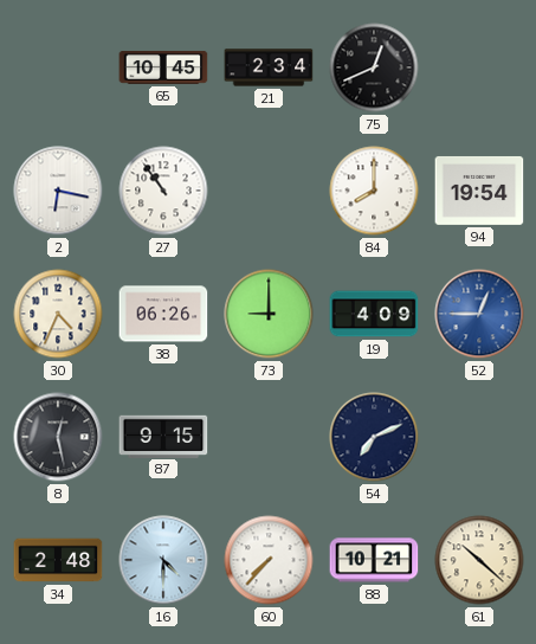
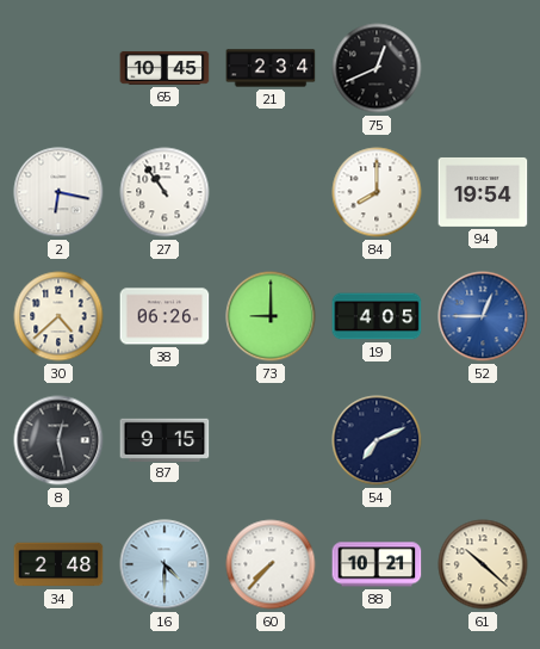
30: 4:34 -> 4:38
19: 4:09 -> 4:05
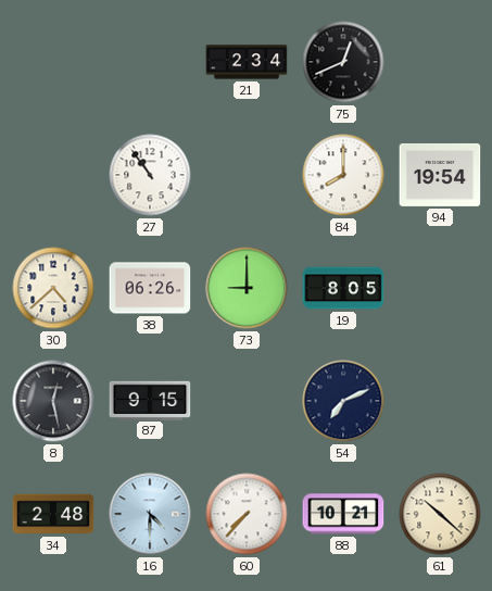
65: 10:45 -> none
2: 6:17 -> none
19: 4:05 -> 8:05
52: 12:45 -> none
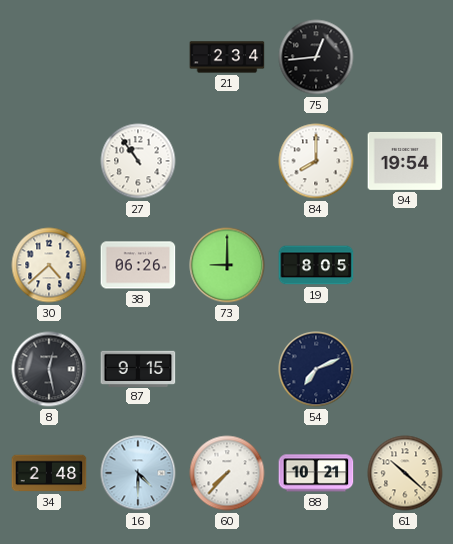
75: 12:41 -> 12:44
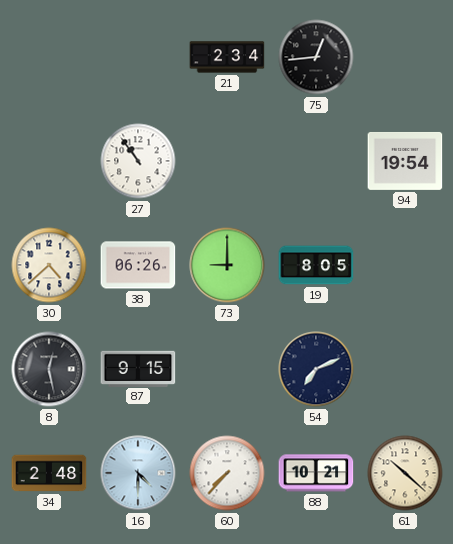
84: 8:00 -> none
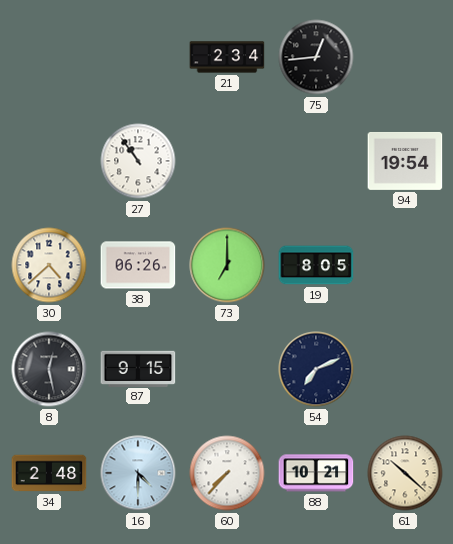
73: 9:00 -> 7:00
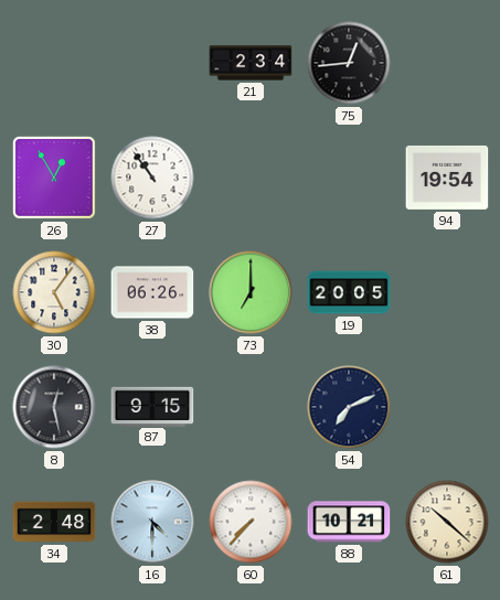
26: none -> 12:55
30: 4:38 -> 5:06
19: 8:05 -> 20:05
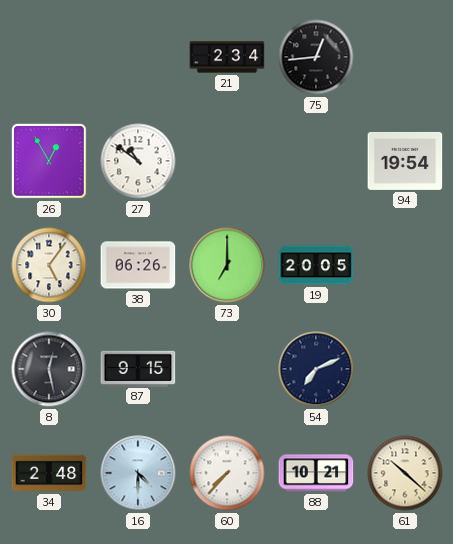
27: 10:54 -> 10:51
